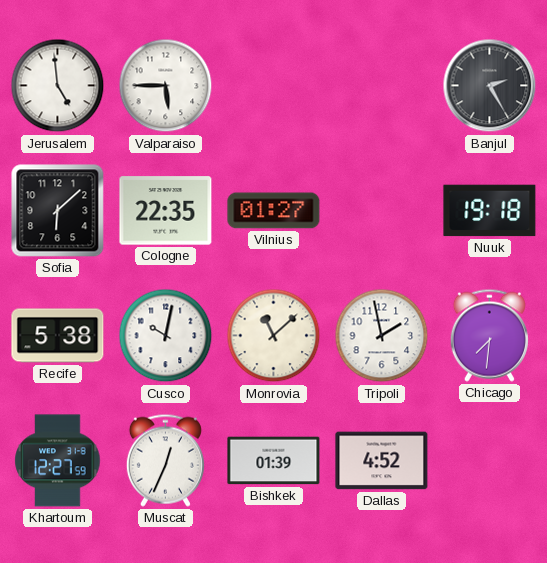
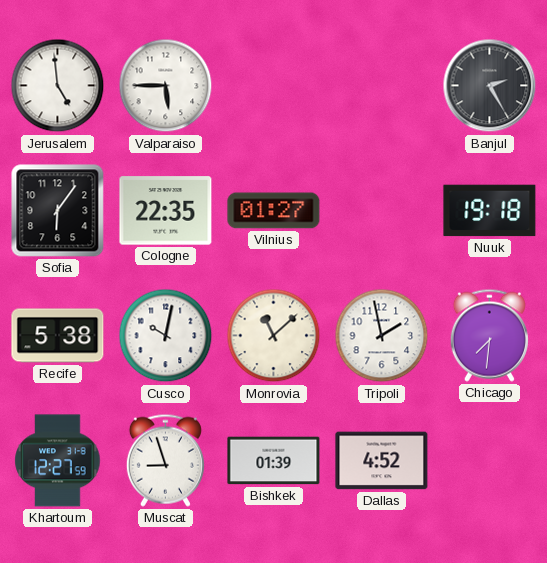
Sofia: 6:08 -> 6:06
Muscat: 12:34 -> 8:57
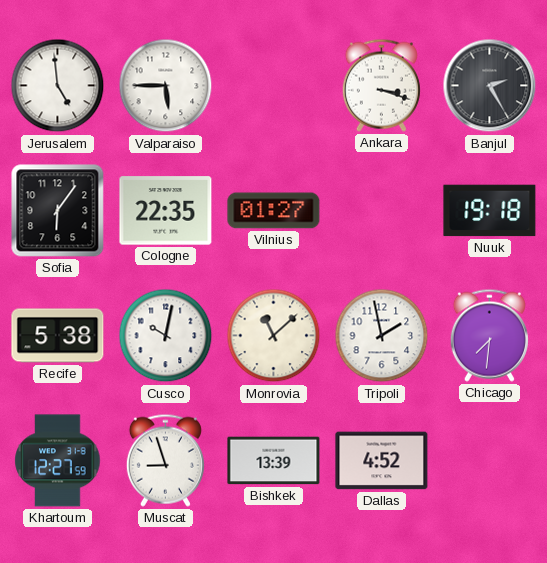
Ankara: none -> 3:18
Bishkek: 01:39 -> 13:39
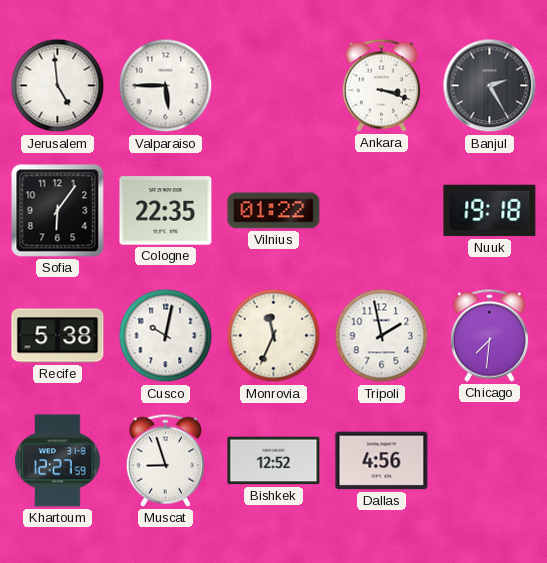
Vilnius: 01:27 -> 01:22
Monrovia: 11:08 -> 11:34
Bishkek: 13:39 -> 12:52
Dallas: 4:52 -> 4:56
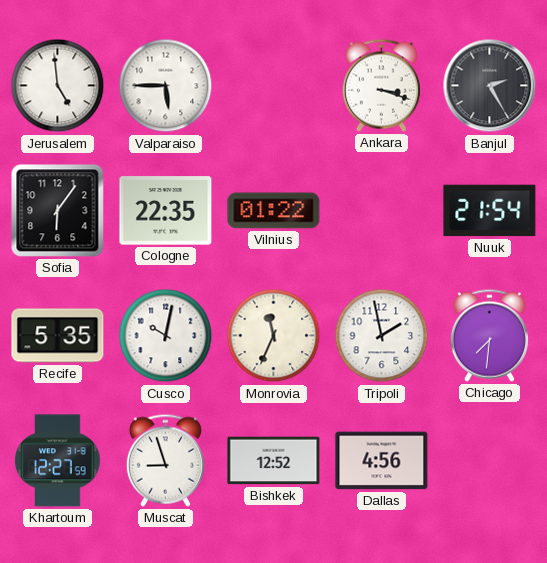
Nuuk: 19:18 -> 21:54
Recife: 5:38 -> 5:35
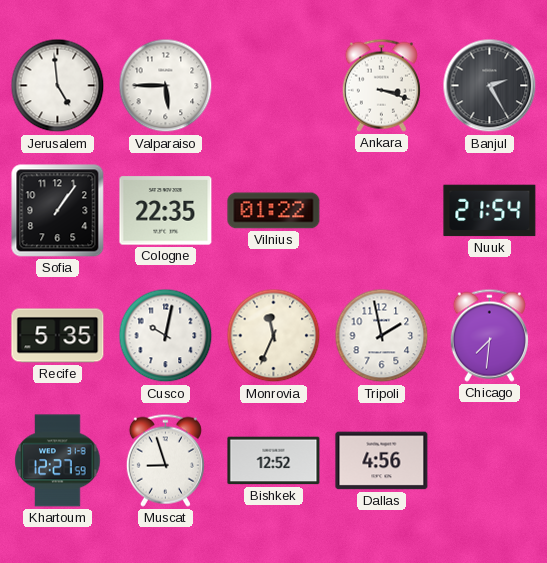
Sofia: 6:06 -> 1:06
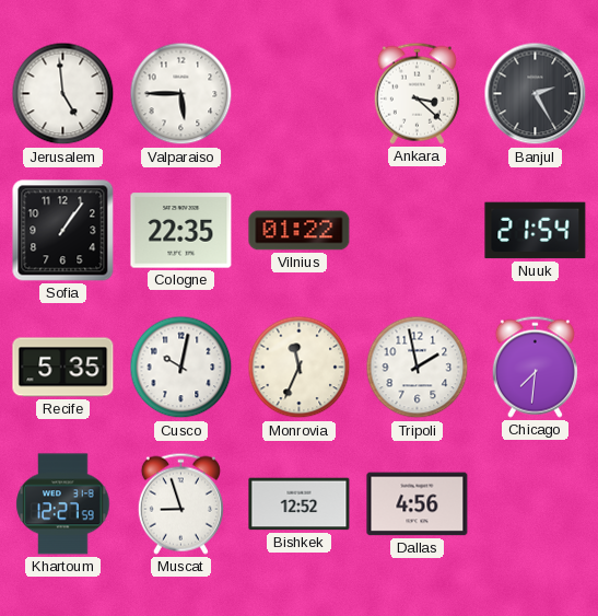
Ankara: 3:18 -> 3:22
